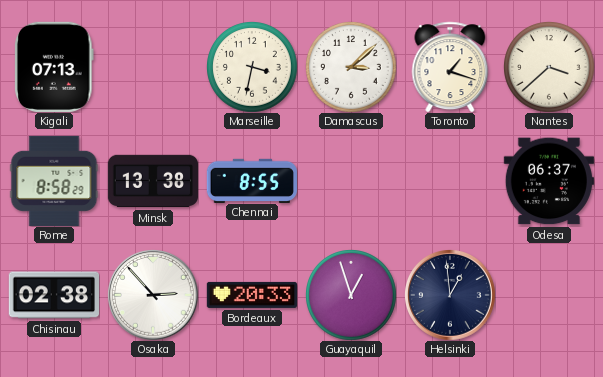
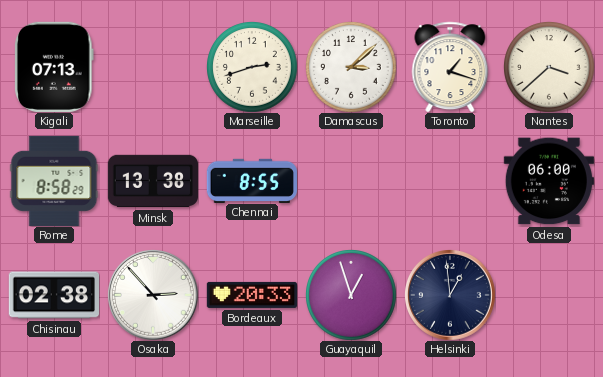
Marseille: 3:32 -> 2:42
Odesa: 06:37 -> 06:00
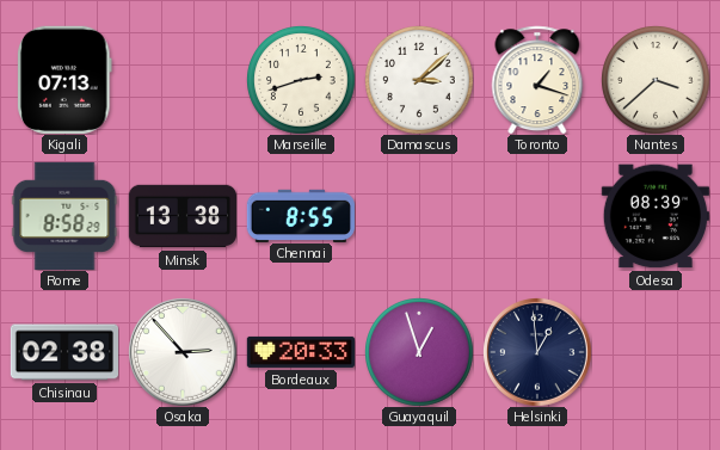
Odesa: 06:00 -> 08:39
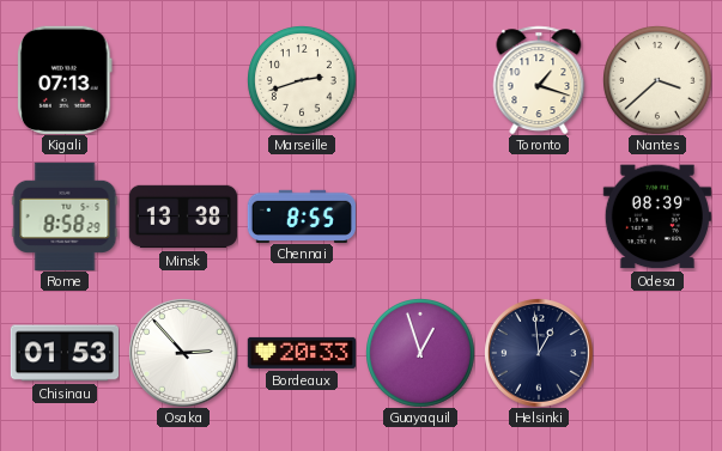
Damascus: 3:08 -> none
Chisinau: 02:38 -> 01:53
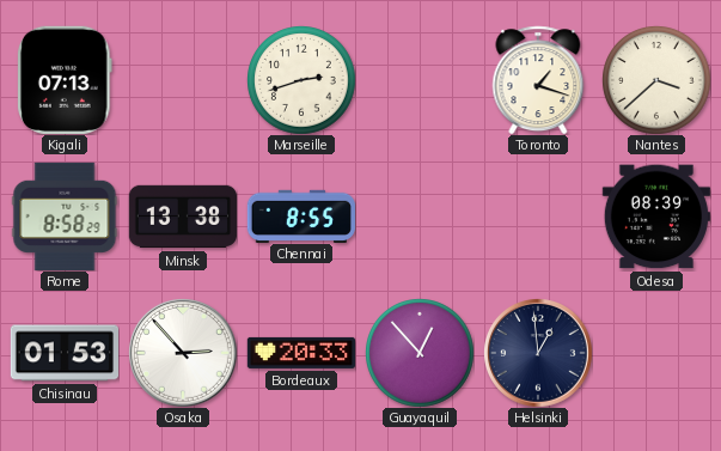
Guayaquil: 12:57 -> 12:53
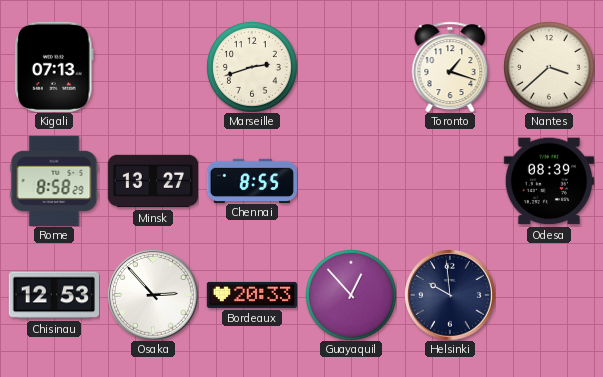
Minsk: 13:38 -> 13:27
Chisinau: 01:53 -> 12:53
Helsinki: 12:59 -> 9:59
